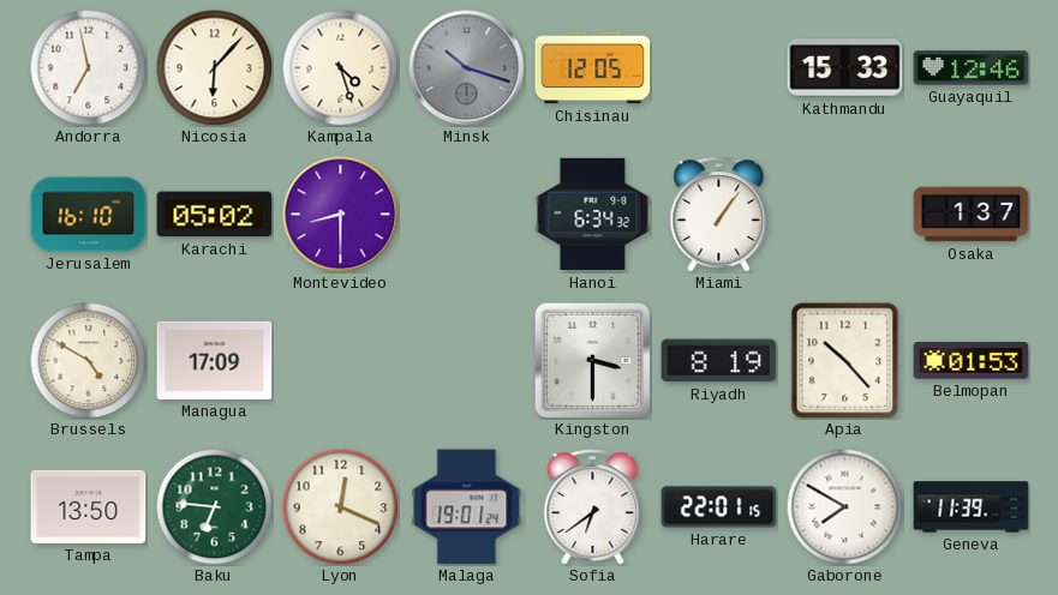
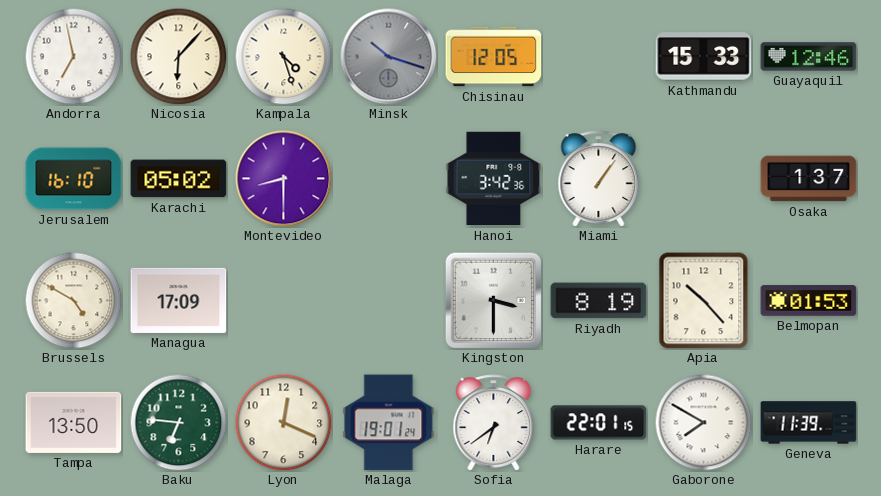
Hanoi: 6:34 -> 3:42
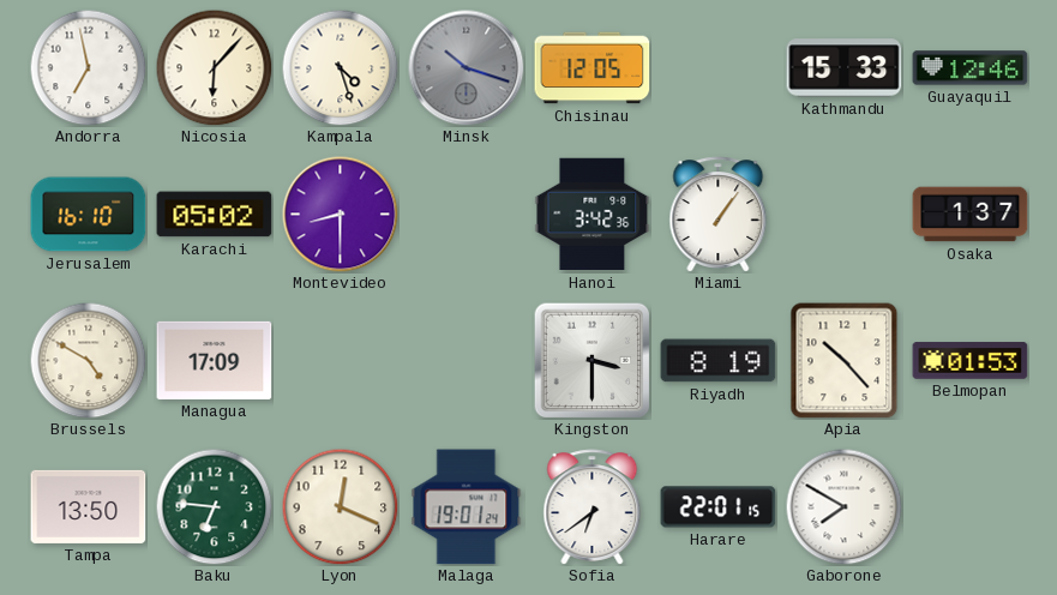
Geneva: 11:39 -> none
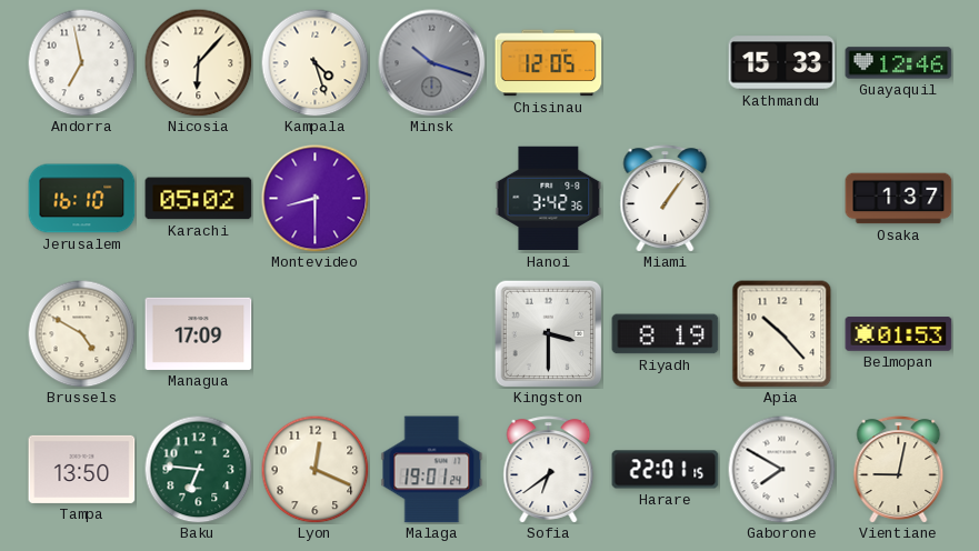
Vientiane: none -> 9:02
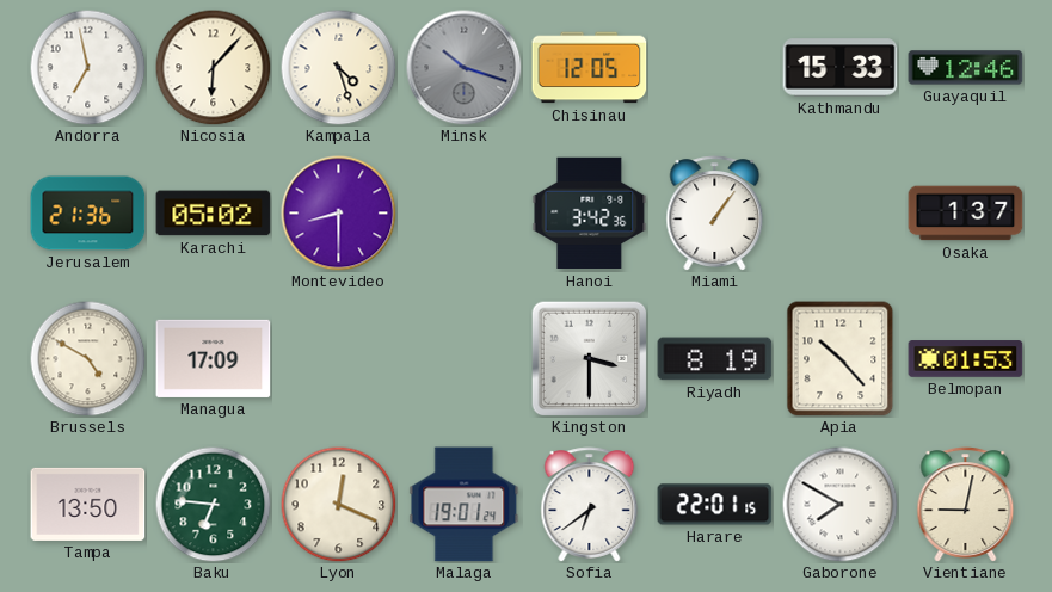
Jerusalem: 16:10 -> 21:36
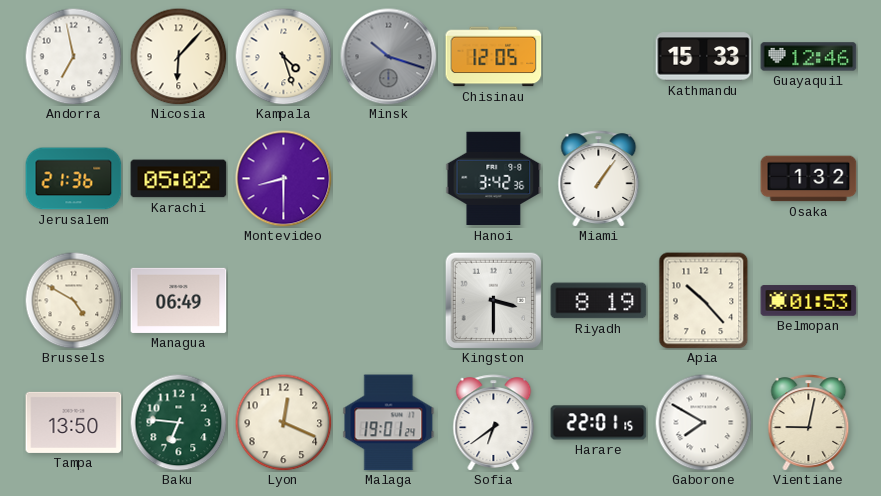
Osaka: 1:37 -> 1:32
Managua: 17:09 -> 06:49
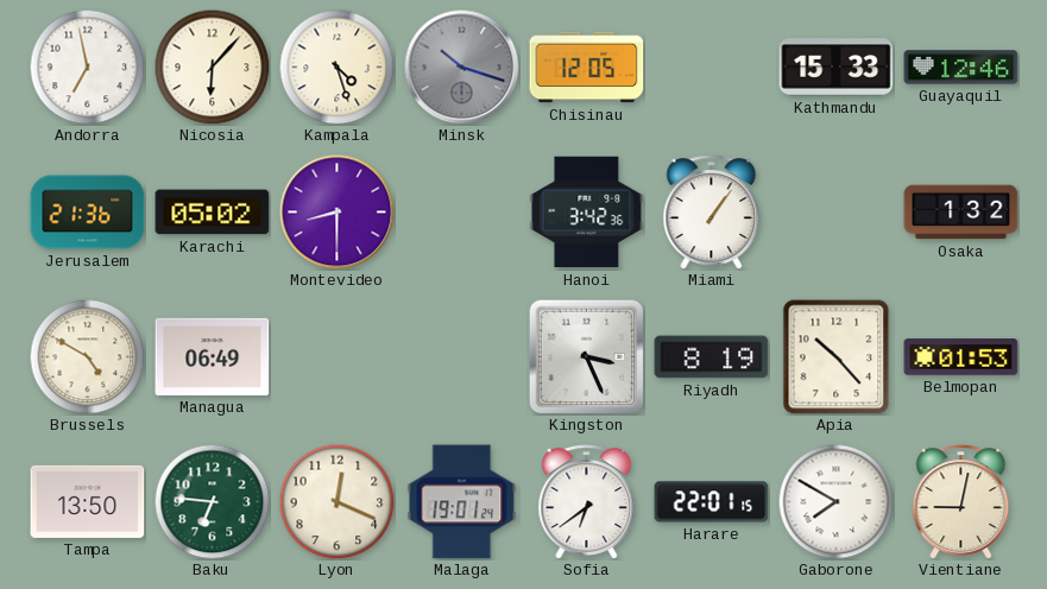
Kingston: 3:30 -> 3:26
